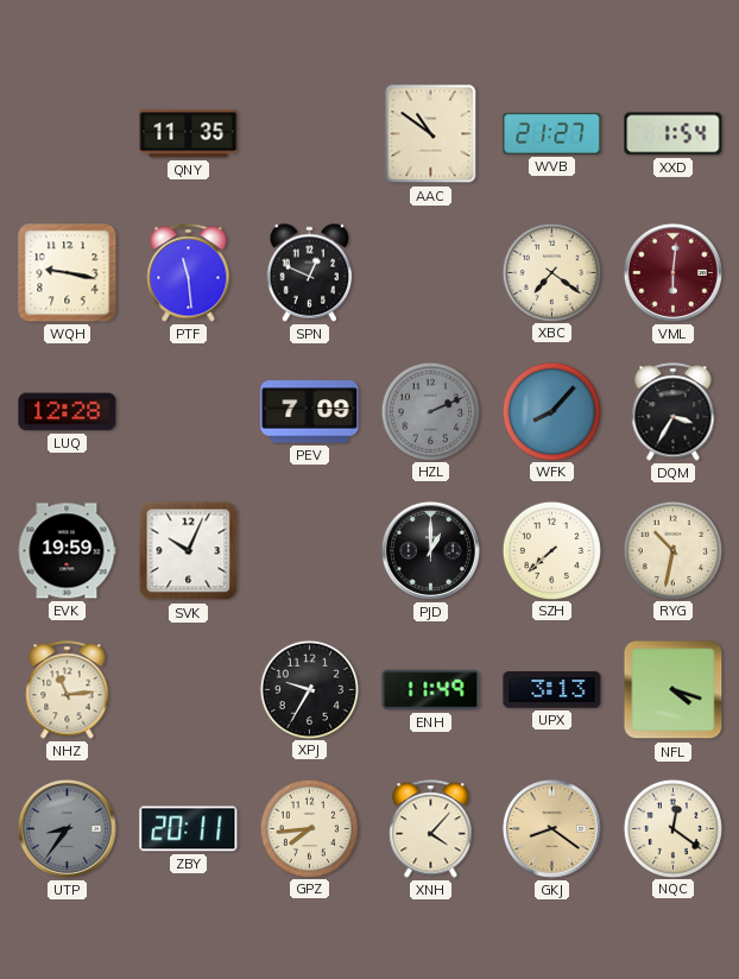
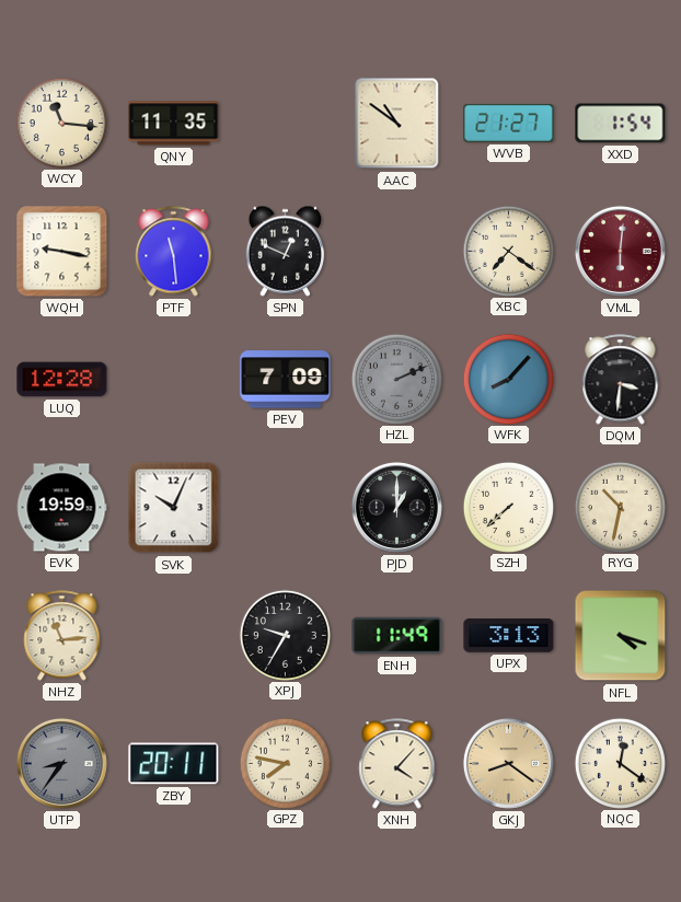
WCY: none -> 11:16
DQM: 3:35 -> 3:31
GPZ: 7:44 -> 7:47
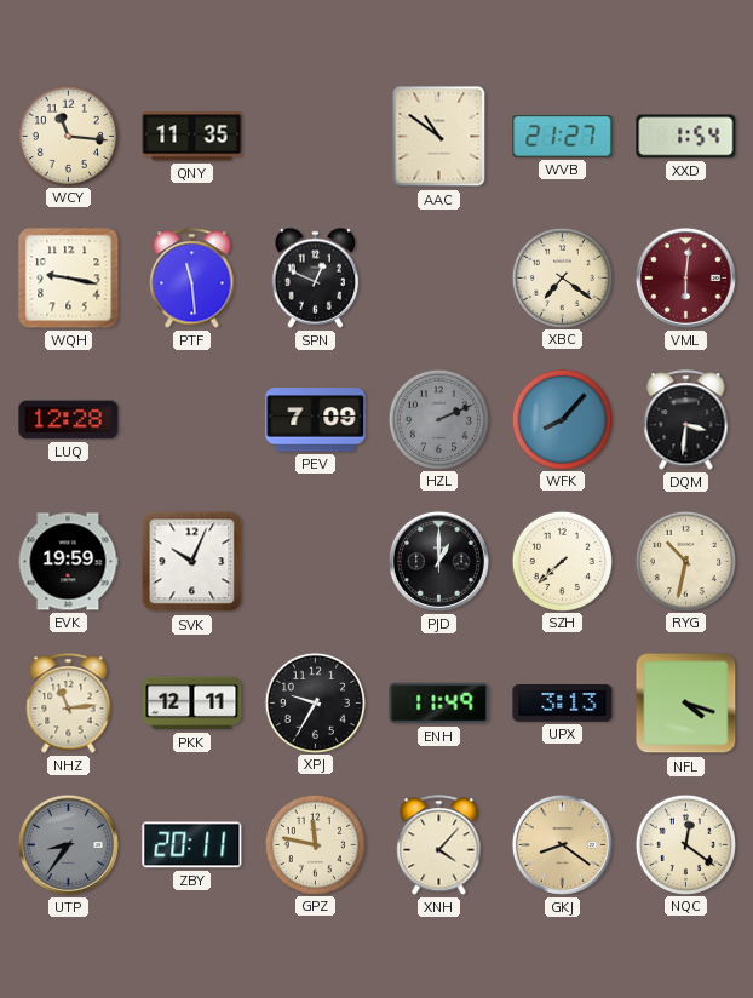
PKK: none -> 12:11
GPZ: 7:47 -> 11:47
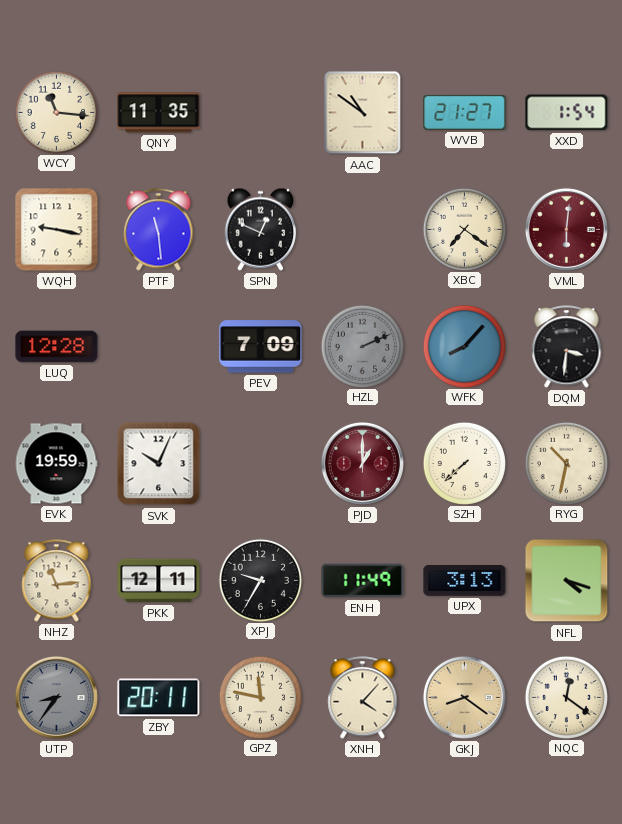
PJD dial: black -> burgundy
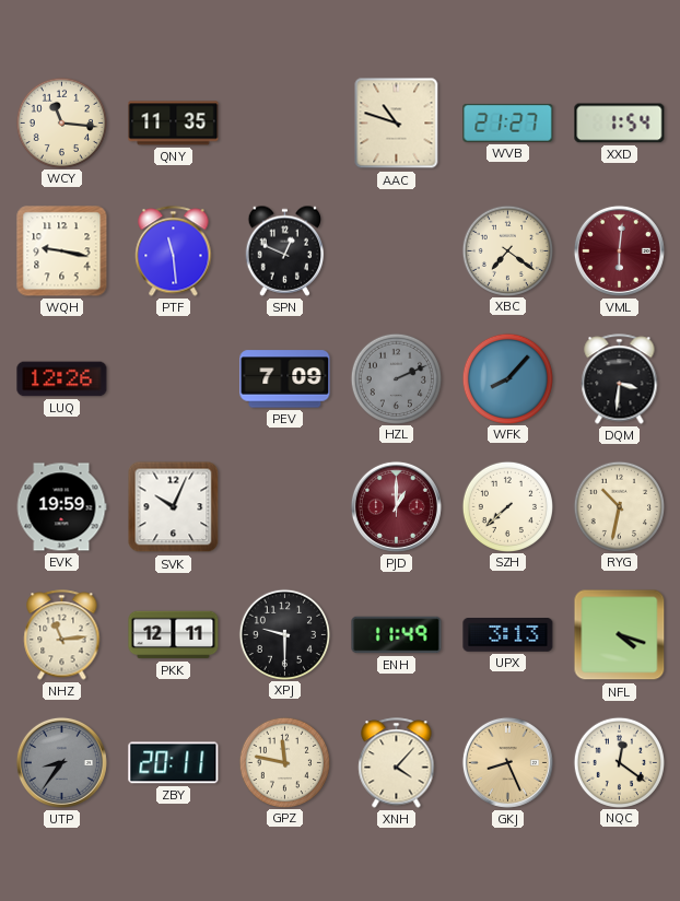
AAC: 10:51 -> 10:48
LUQ: 12:28 -> 12:26
XPJ: 9:35 -> 9:30
GKJ: 8:21 -> 8:26
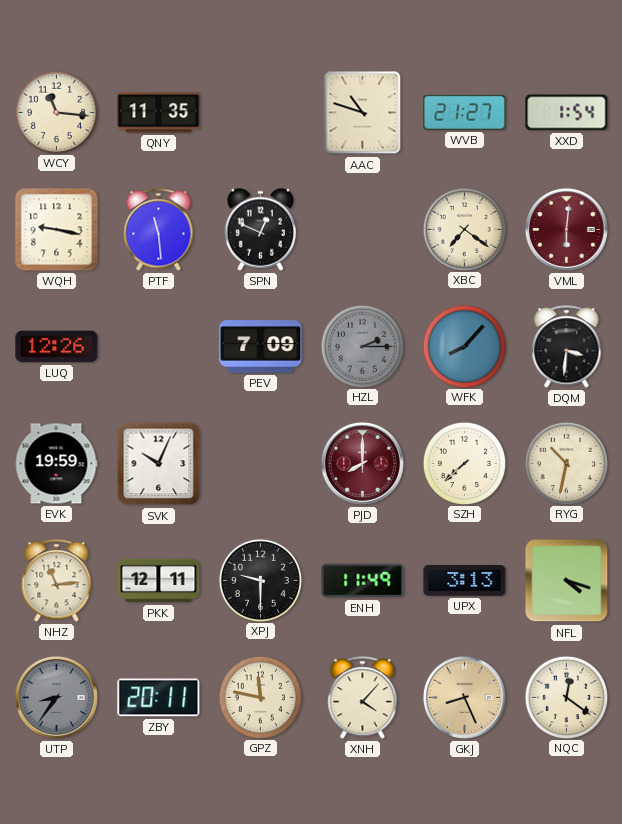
HZL: 2:11 -> 2:15
PJD: 1:00 -> 8:00
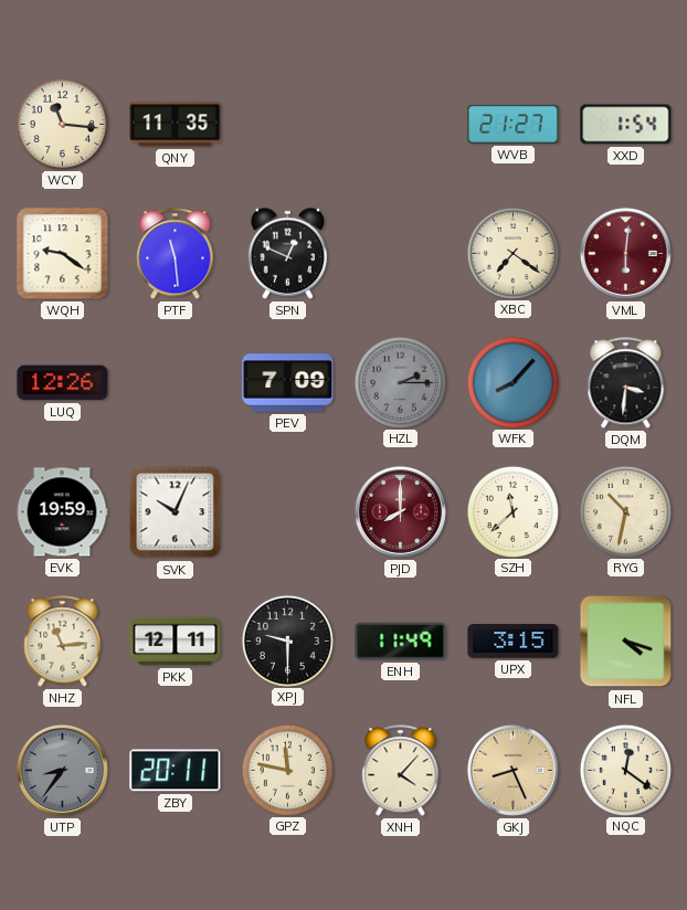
AAC: 10:48 -> none
WQH: 9:17 -> 9:21
SZH: 7:38 -> 11:38
UPX: 3:13 -> 3:15
